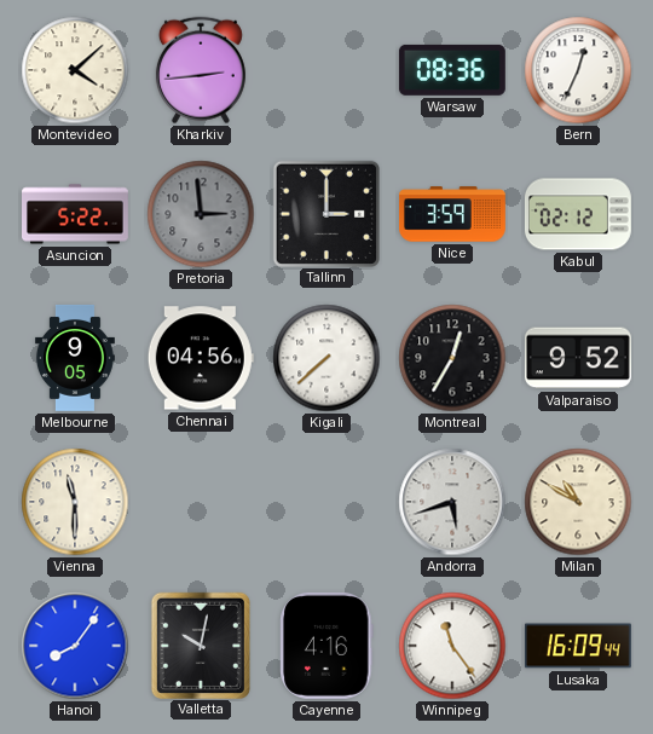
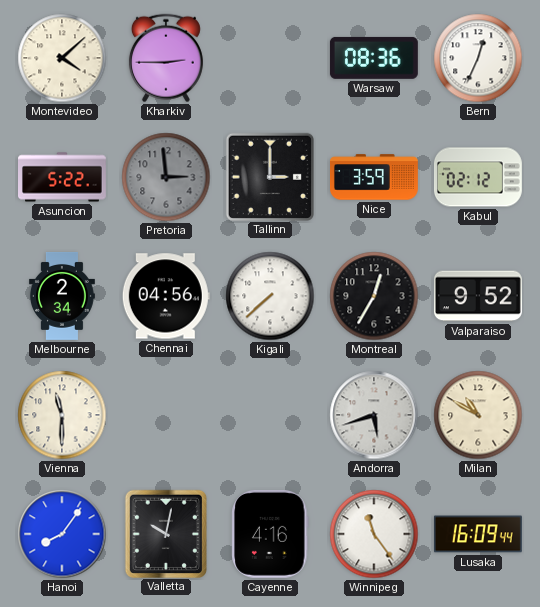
Kharkiv: 2:44 -> 2:45
Melbourne: 9:05 -> 2:34
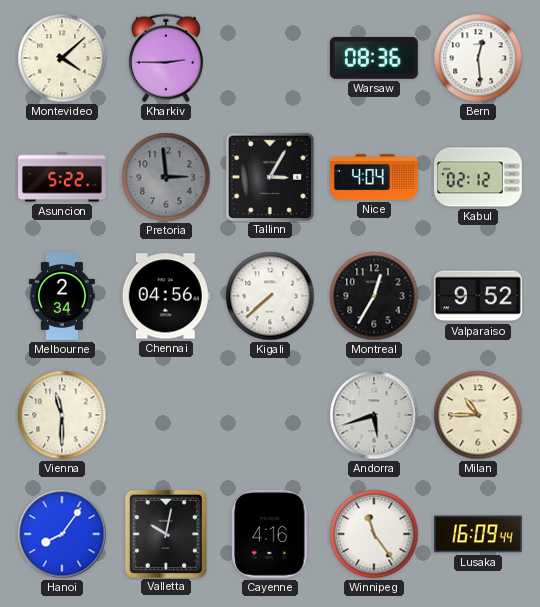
Bern: 12:34 -> 12:29
Tallinn: 3:00 -> 3:05
Nice: 3:59 -> 4:04
Milan: 10:50 -> 10:45
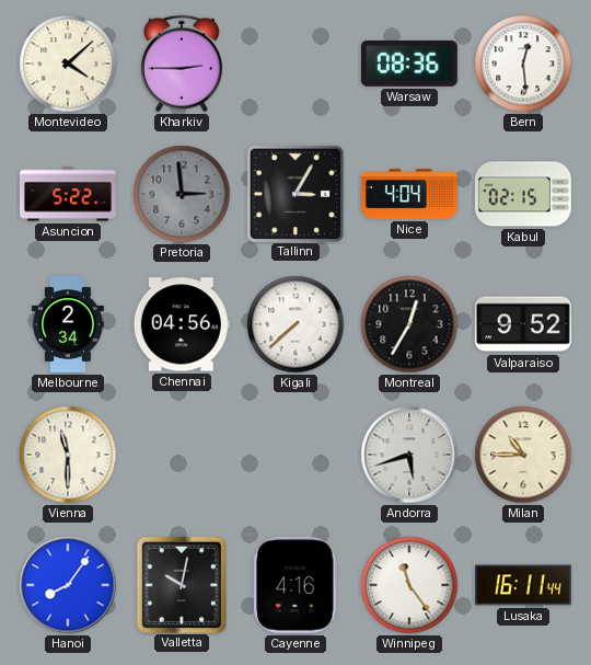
Kabul: 02:12 -> 02:15
Lusaka: 16:09 -> 16:11
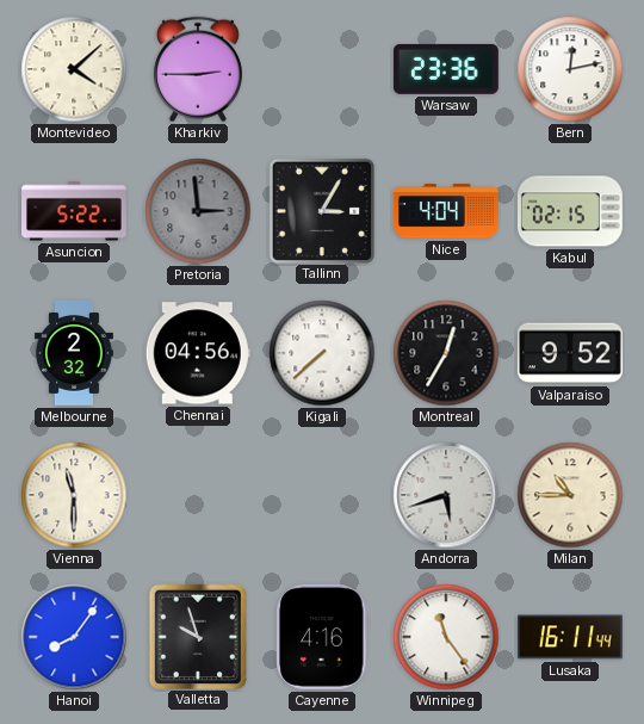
Warsaw: 08:36 -> 23:36
Bern: 12:29 -> 12:13
Melbourne: 2:34 -> 2:32
Valletta: 10:02 -> 9:57
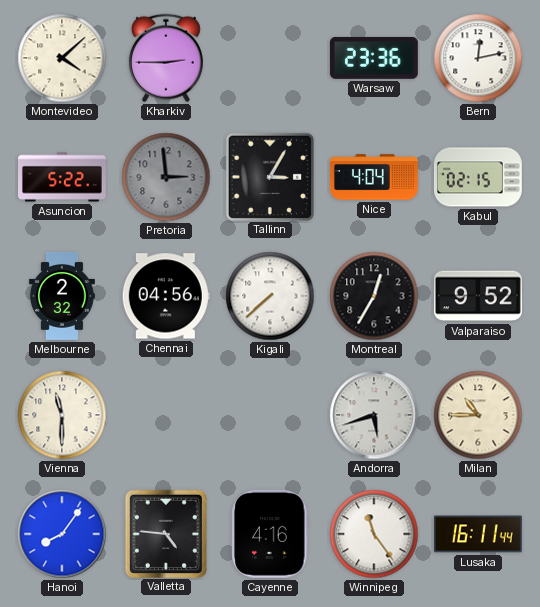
Valletta: 9:57 -> 4:46
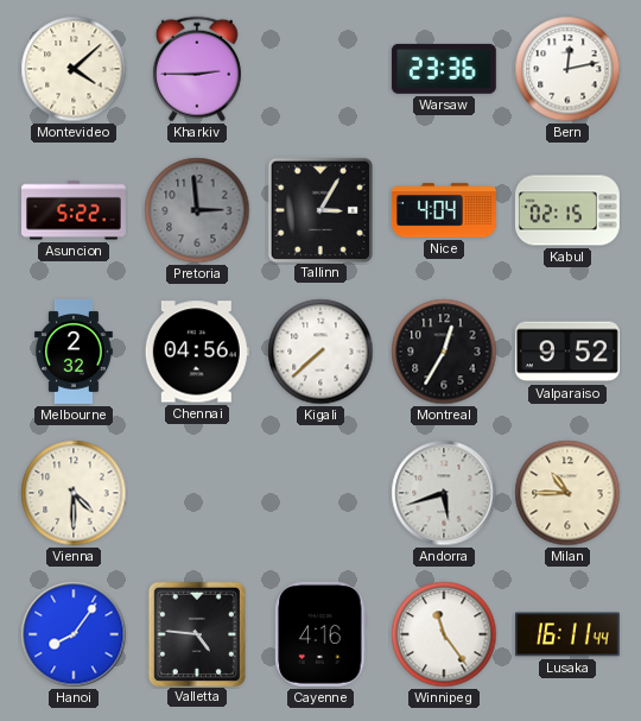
Vienna: 11:30 -> 4:30
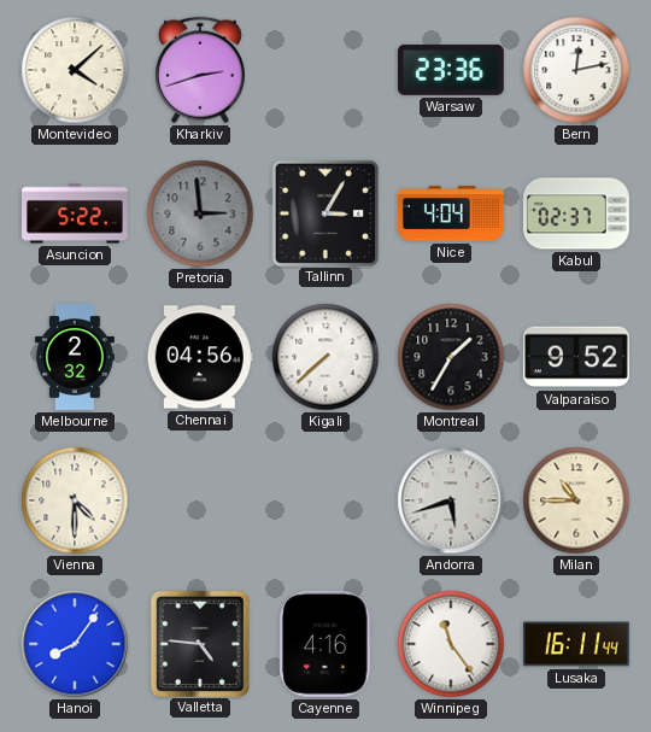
Kharkiv: 2:45 -> 2:42
Kabul: 02:15 -> 02:37
Montreal: 12:35 -> 1:35
